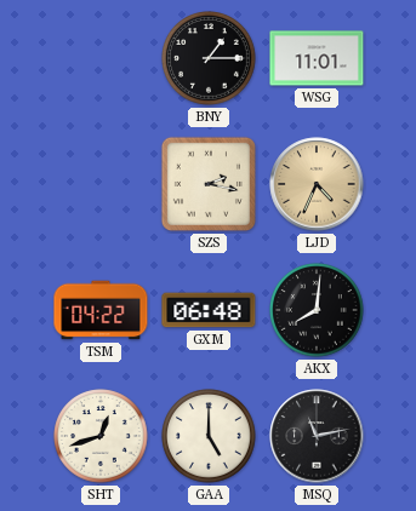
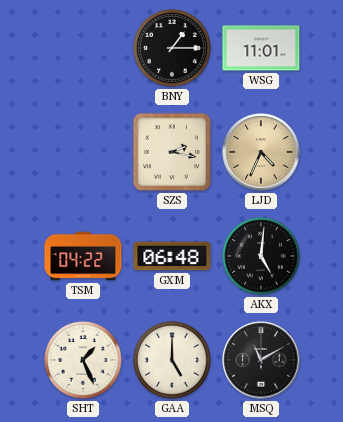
AKX: 8:01 -> 5:01
SHT: 12:42 -> 1:26
MSQ: 11:13 -> 11:10
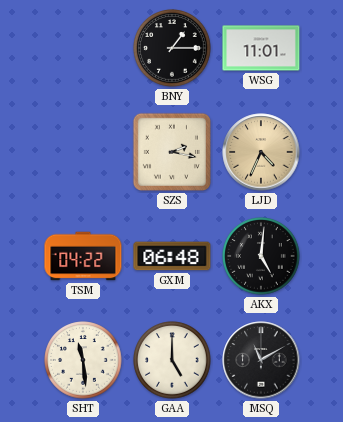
SHT: 1:26 -> 11:29
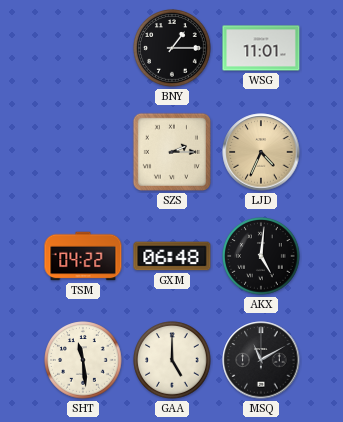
SZS: 2:17 -> 2:15
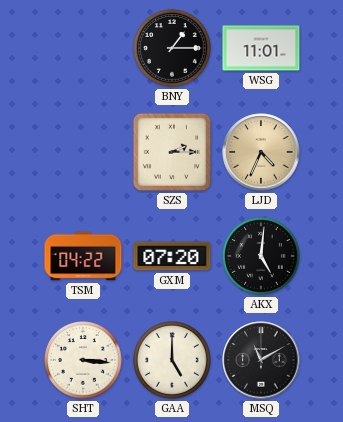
GXM: 06:48 -> 07:20
SHT: 11:29 -> 3:16
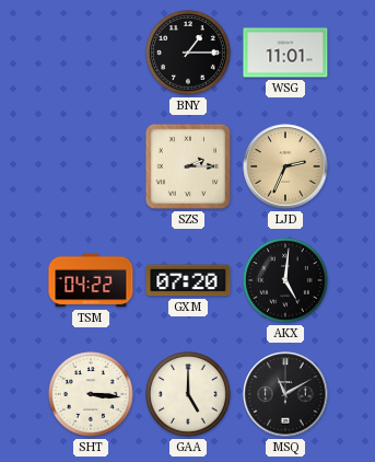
LJD: 4:34 -> 2:34
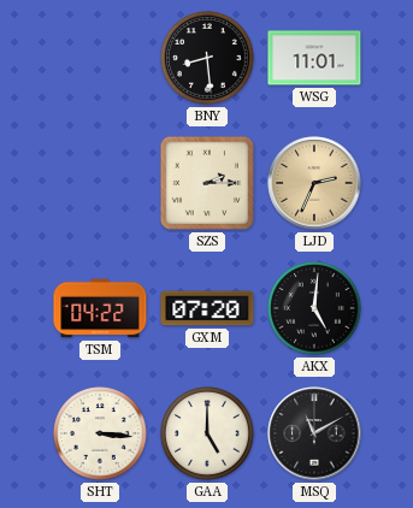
BNY: 1:15 -> 8:29
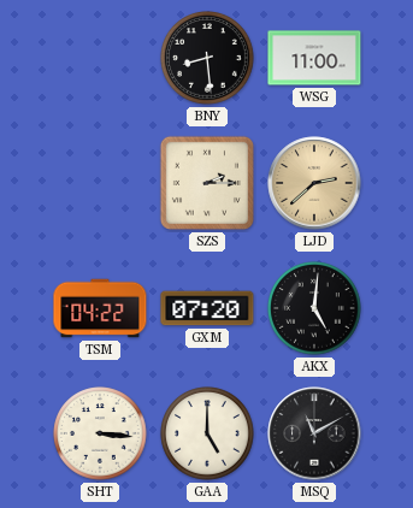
WSG: 11:01 -> 11:00
LJD: 2:34 -> 2:38
